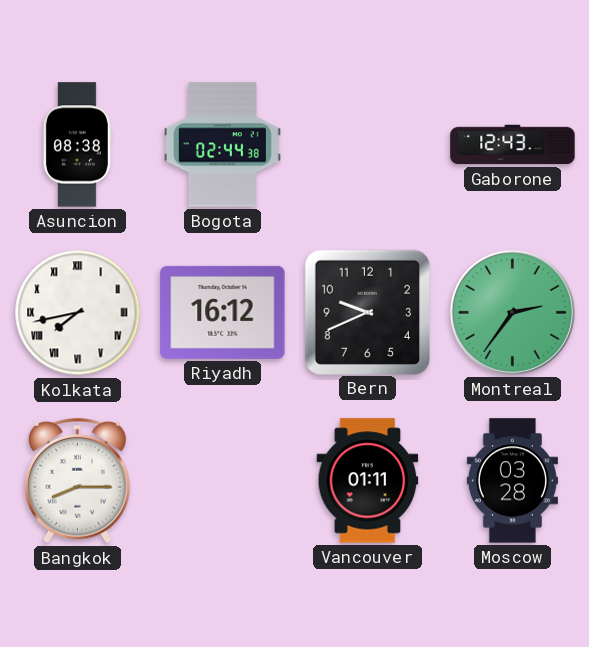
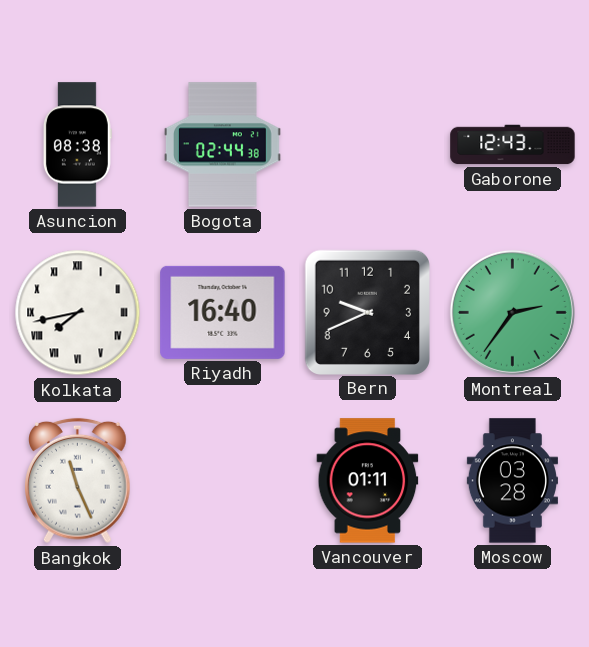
Riyadh: 16:12 -> 16:40
Bangkok: 8:15 -> 11:26
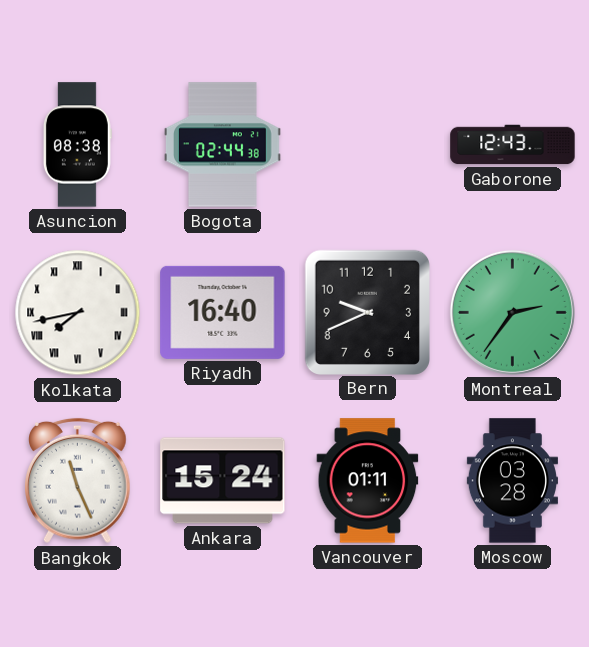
Ankara: none -> 15:24
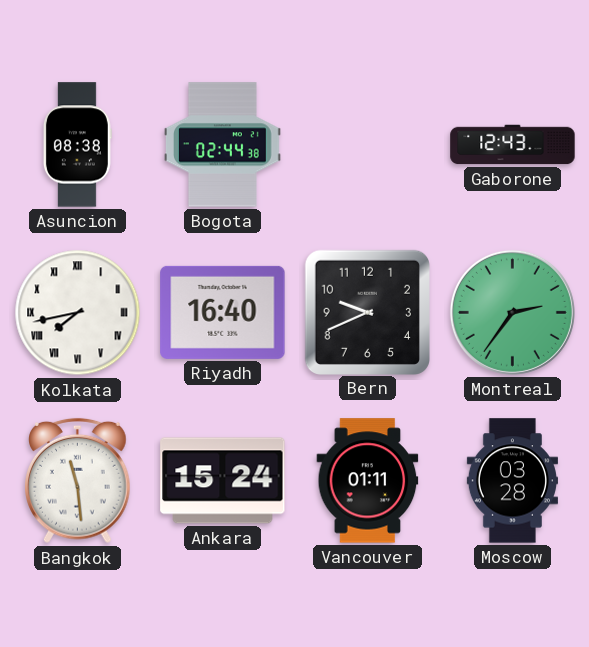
Bangkok: 11:26 -> 11:29
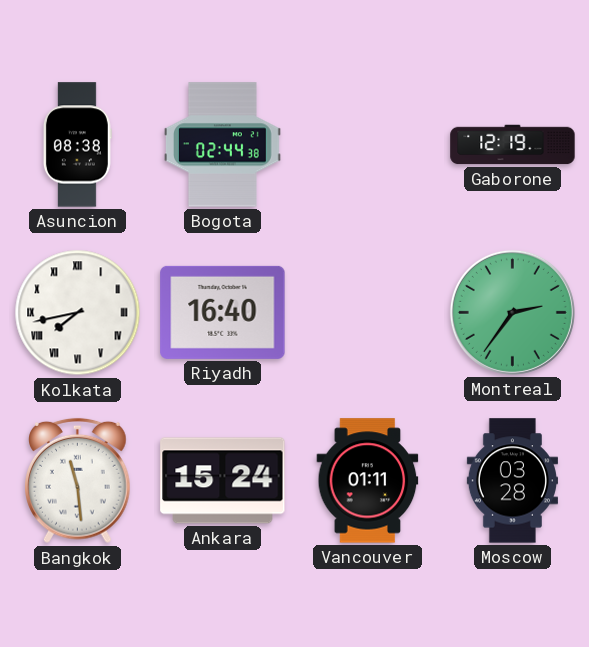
Gaborone: 12:43 -> 12:19
Bern: 9:41 -> none
